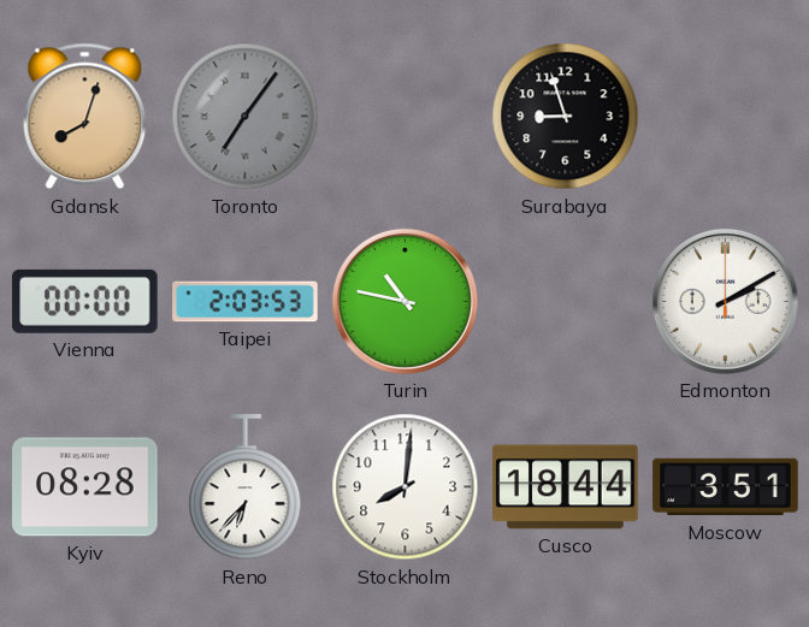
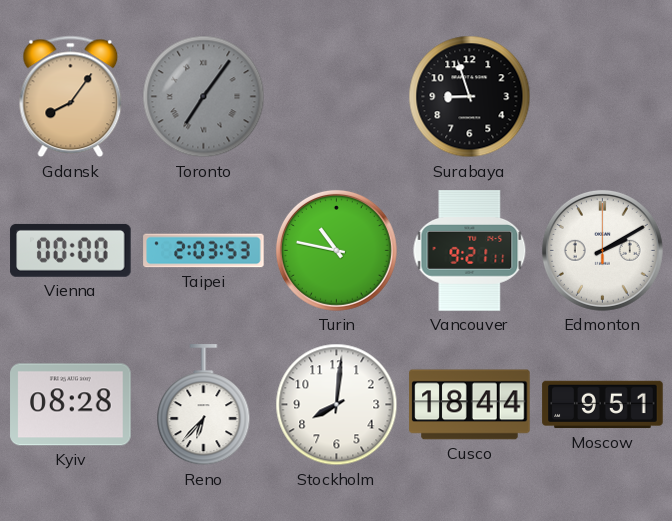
Gdansk: 8:03 -> 8:06
Vancouver: none -> 9:21
Moscow: 3:51 -> 9:51
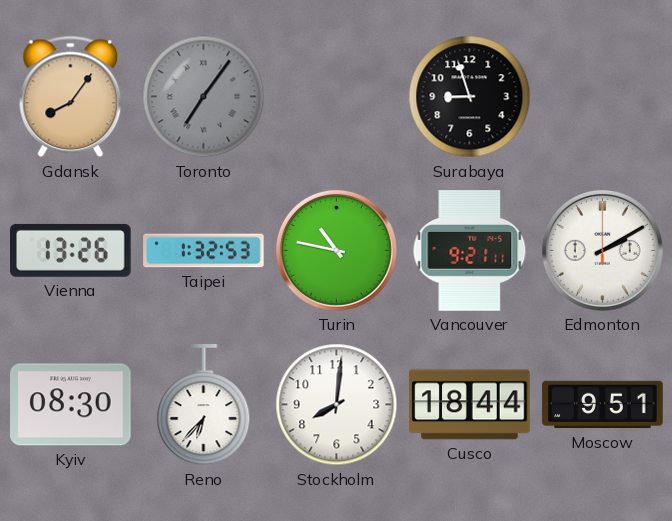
Vienna: 00:00 -> 13:26
Taipei: 2:03 -> 1:32
Kyiv: 08:28 -> 08:30
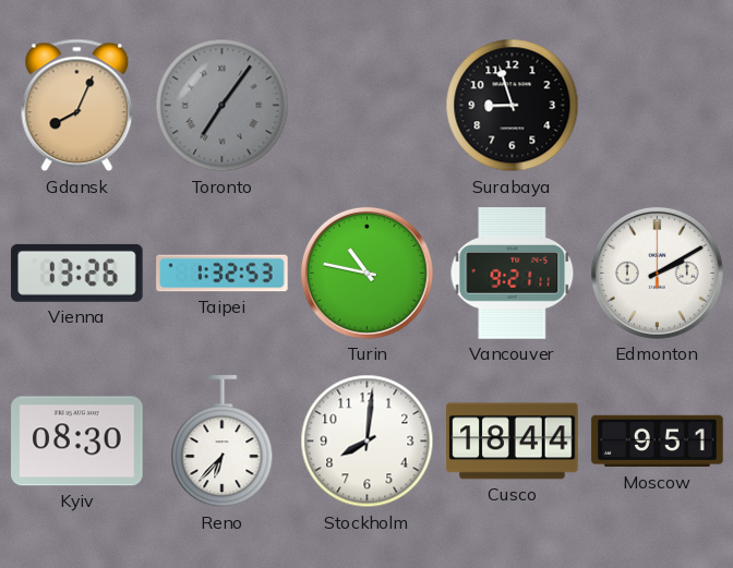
Gdansk: 8:06 -> 8:04
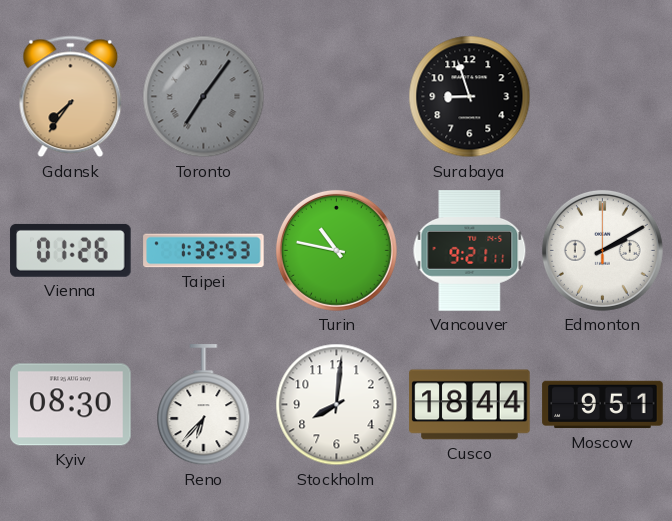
Gdansk: 8:04 -> 7:36
Vienna: 13:26 -> 01:26
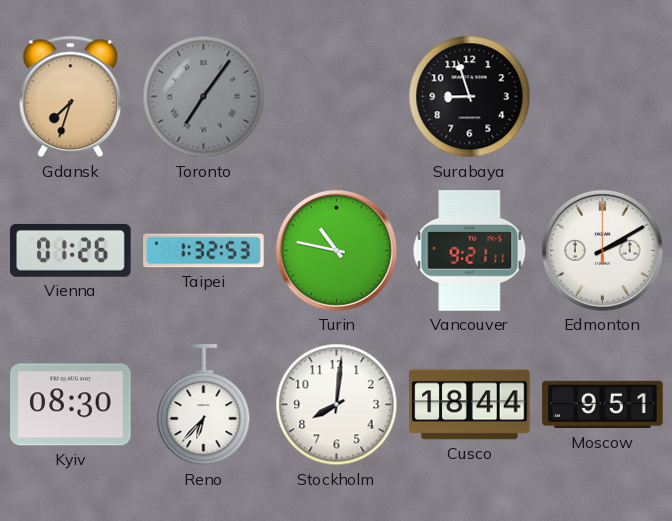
Gdansk: 7:36 -> 7:33
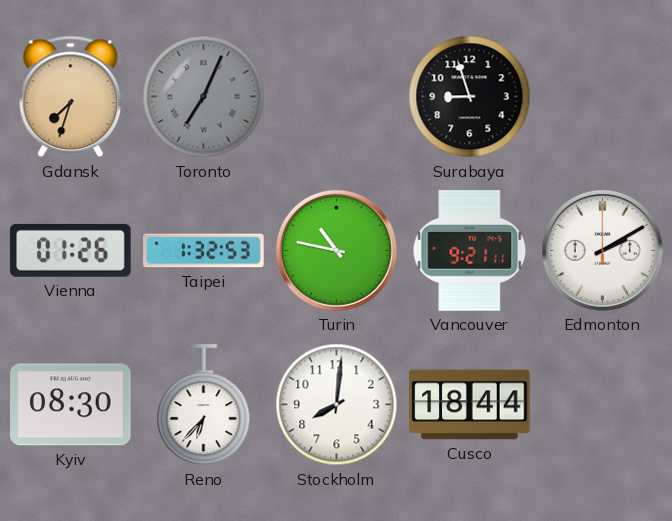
Toronto: 7:06 -> 7:04
Moscow: 9:51 -> none
